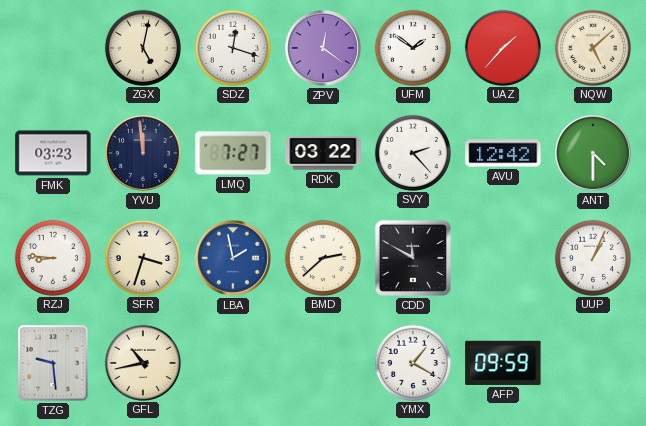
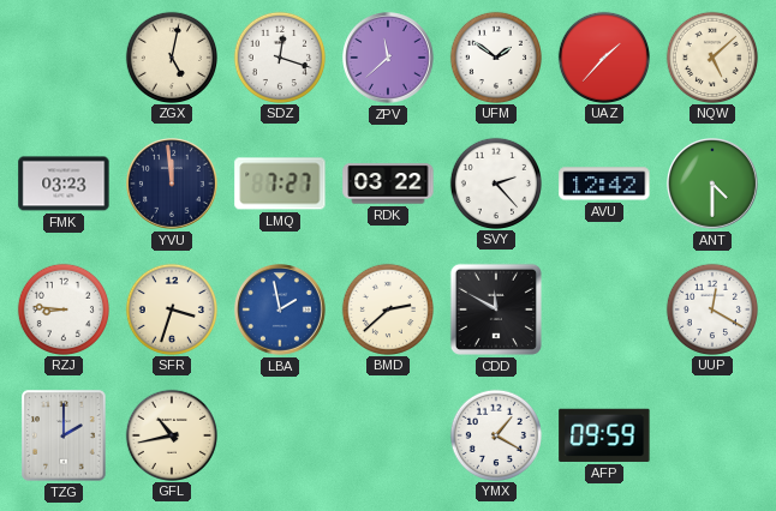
ZPV: 12:21 -> 11:38
UUP: 1:04 -> 12:20
TZG: 9:29 -> 2:00
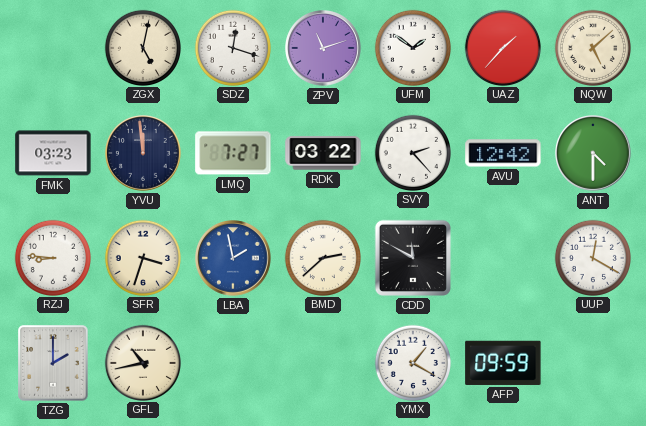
ZPV: 11:38 -> 11:12
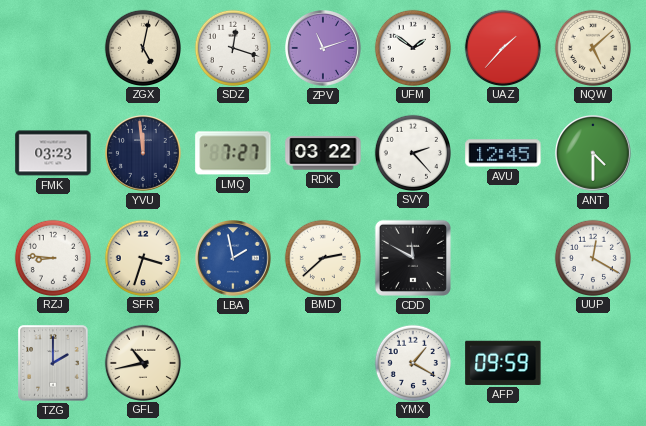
AVU: 12:42 -> 12:45
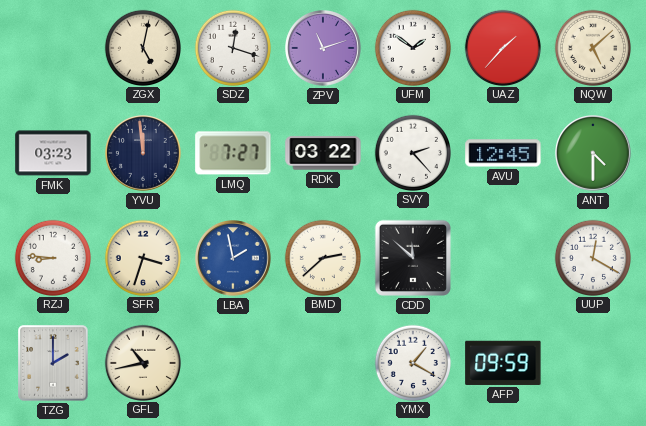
CDD: 11:50 -> 11:52
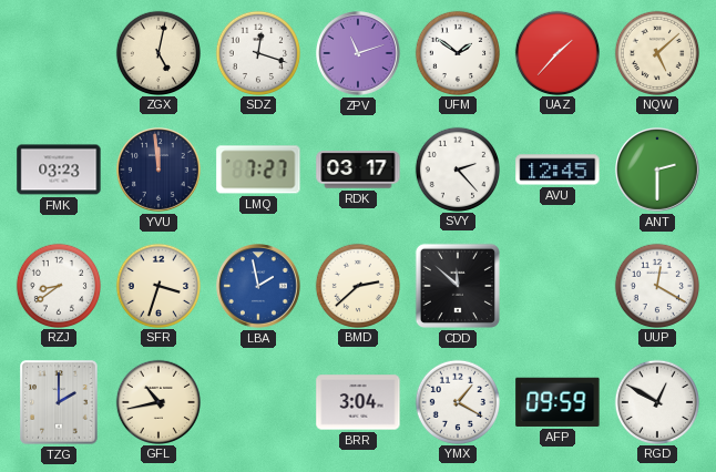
RDK: 03:22 -> 03:17
ANT: 4:30 -> 2:30
RZJ: 8:46 -> 8:39
BRR: none -> 3:04
RGD: none -> 12:50
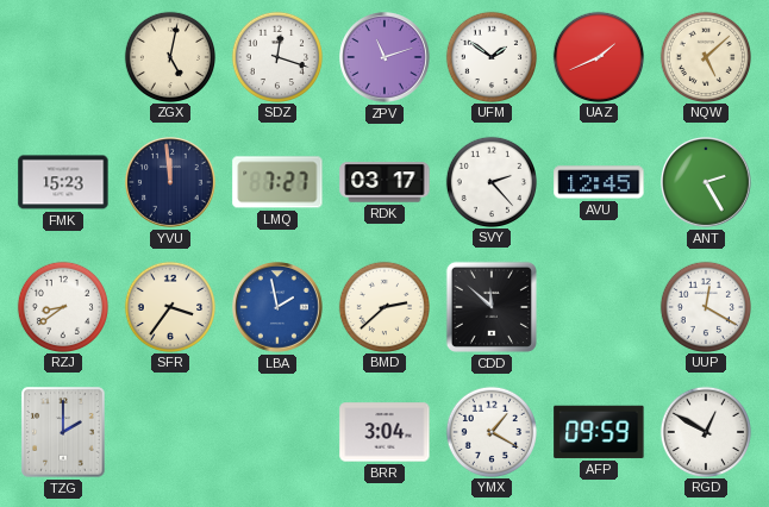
UAZ: 1:37 -> 1:41
FMK: 03:23 -> 15:23
ANT: 2:30 -> 2:25
SFR: 3:33 -> 3:36
GFL: 10:43 -> none
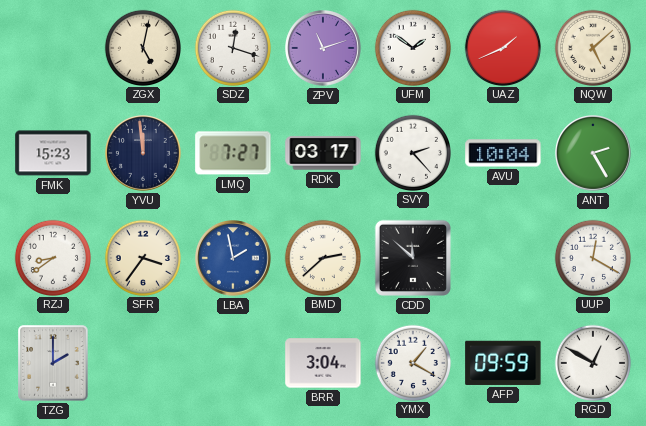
AVU: 12:45 -> 10:04
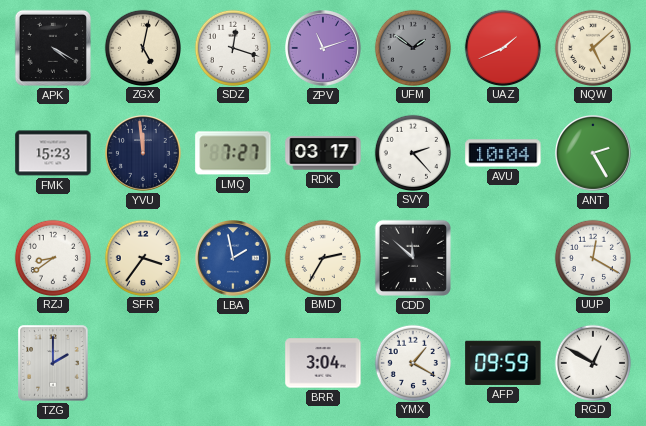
APK: none -> 4:20
UFM dial: white -> grey
BMD: 2:38 -> 2:35
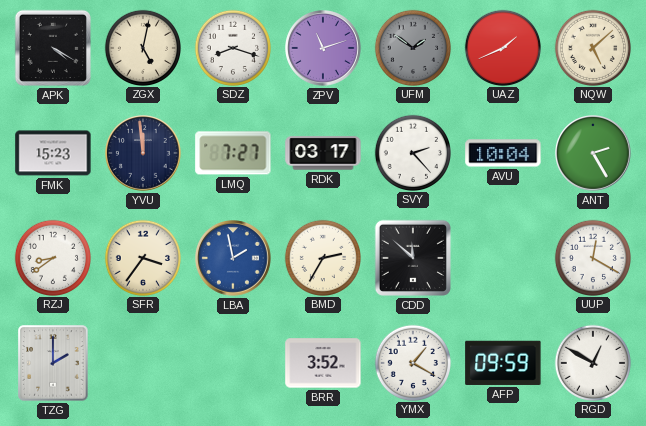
SDZ: 12:18 -> 8:18
BRR: 3:04 -> 3:52
